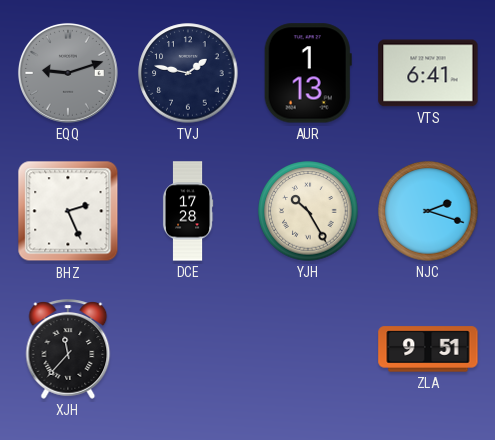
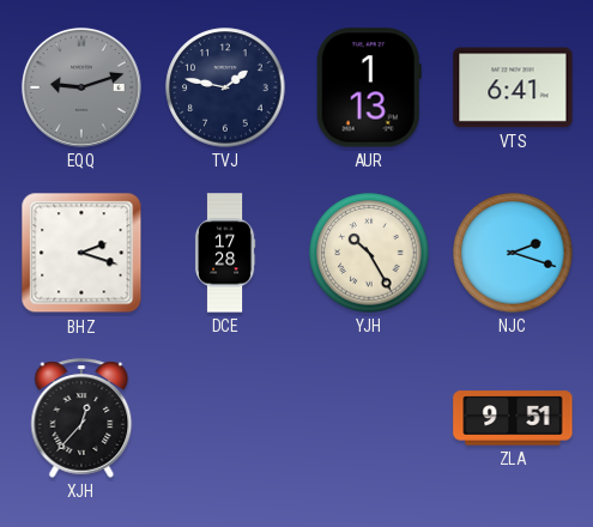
BHZ: 2:26 -> 2:18
XJH: 11:37 -> 12:37
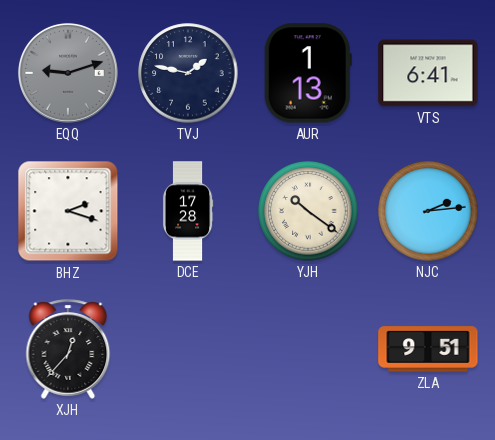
YJH: 10:25 -> 10:21
NJC: 2:18 -> 2:14
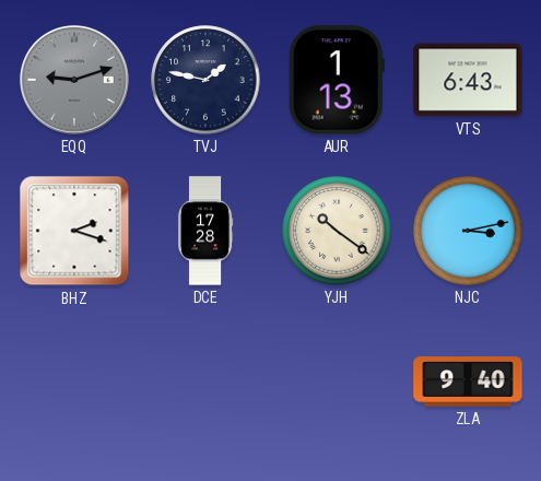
VTS: 6:41 -> 6:43
NJC: 2:14 -> 3:13
XJH: 12:37 -> none
ZLA: 9:51 -> 9:40
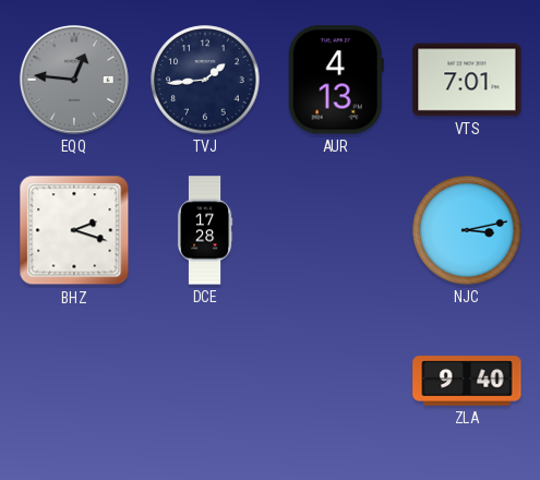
EQQ: 9:12 -> 12:46
TVJ: 1:47 -> 1:44
AUR: 1:13 -> 4:13
VTS: 6:43 -> 7:01
YJH: 10:21 -> none
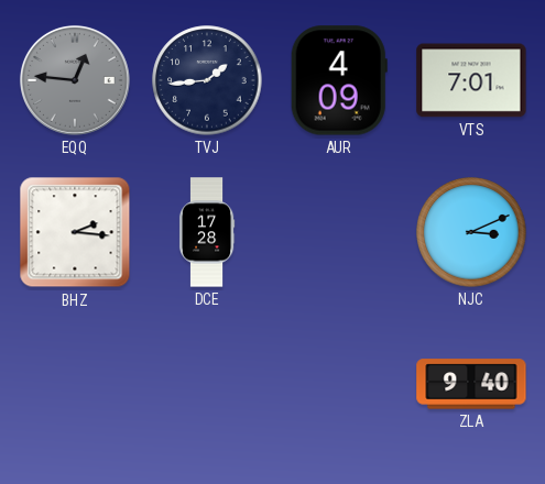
AUR: 4:13 -> 4:09
BHZ: 2:18 -> 2:16
NJC: 3:13 -> 3:11
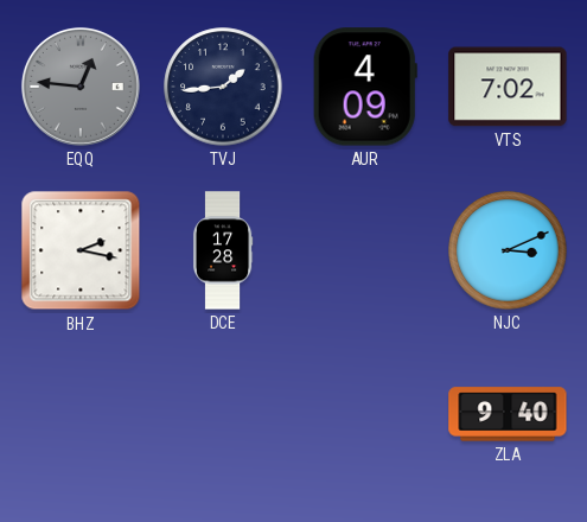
VTS: 7:01 -> 7:02
BHZ: 2:16 -> 2:17
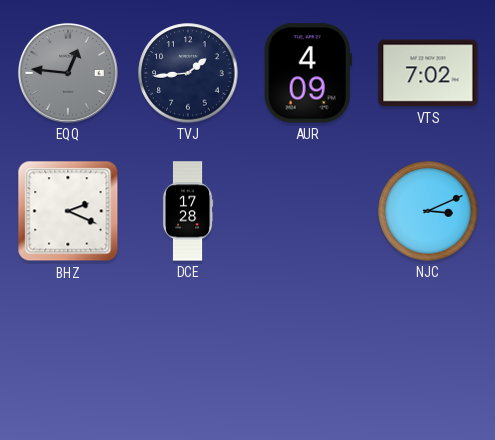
BHZ: 2:17 -> 2:19
ZLA: 9:40 -> none
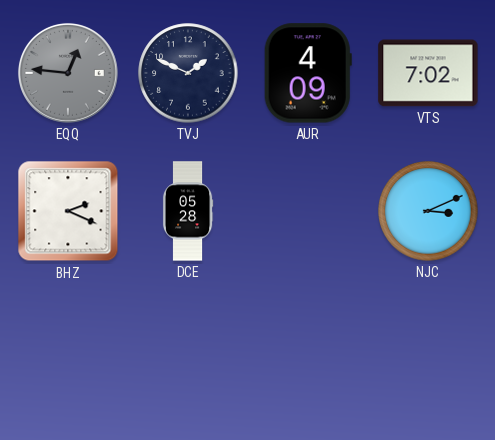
TVJ: 1:44 -> 1:49
DCE: 17:28 -> 05:28
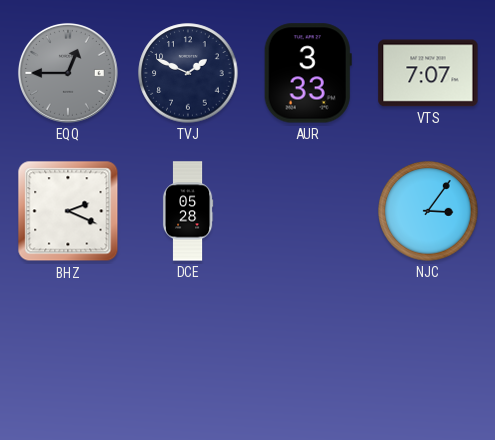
EQQ: 12:46 -> 12:45
AUR: 4:09 -> 3:33
VTS: 7:02 -> 7:07
NJC: 3:11 -> 3:06
